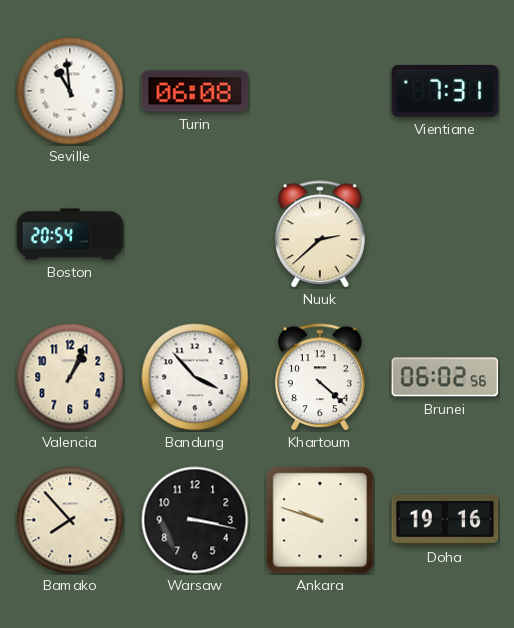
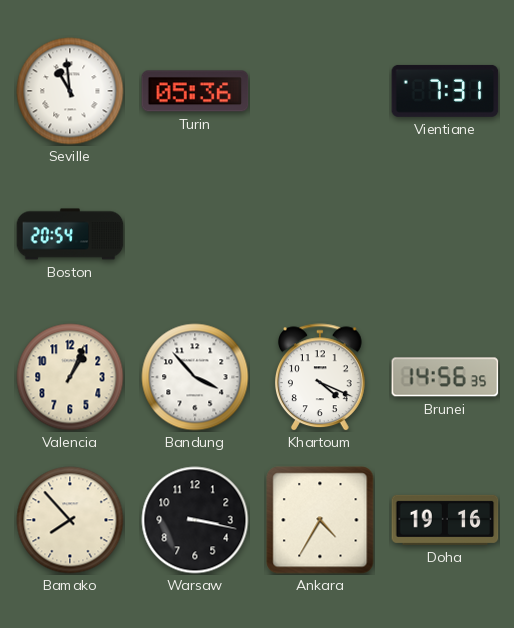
Turin: 06:08 -> 05:36
Nuuk: 2:38 -> none
Khartoum: 4:22 -> 4:19
Brunei: 06:02 -> 14:56
Ankara: 9:48 -> 4:35
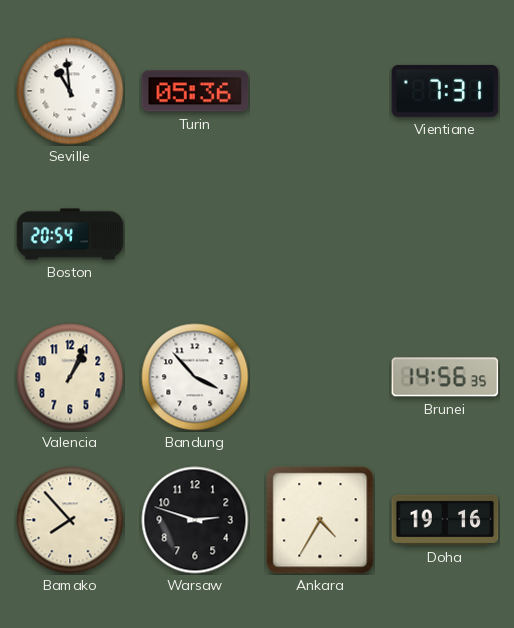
Khartoum: 4:19 -> none
Warsaw: 3:17 -> 2:48
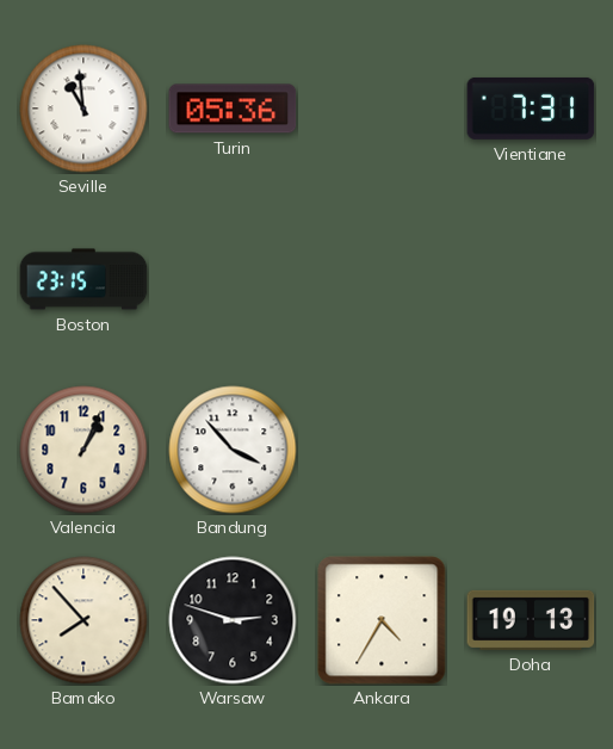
Boston: 20:54 -> 23:15
Brunei: 14:56 -> none
Doha: 19:16 -> 19:13
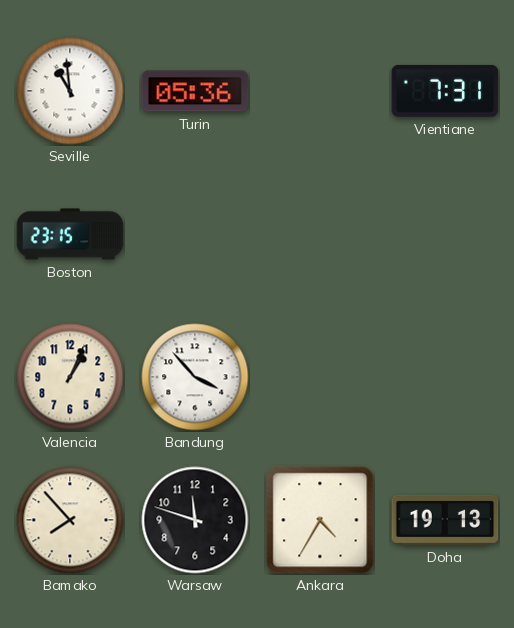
Warsaw: 2:48 -> 11:48
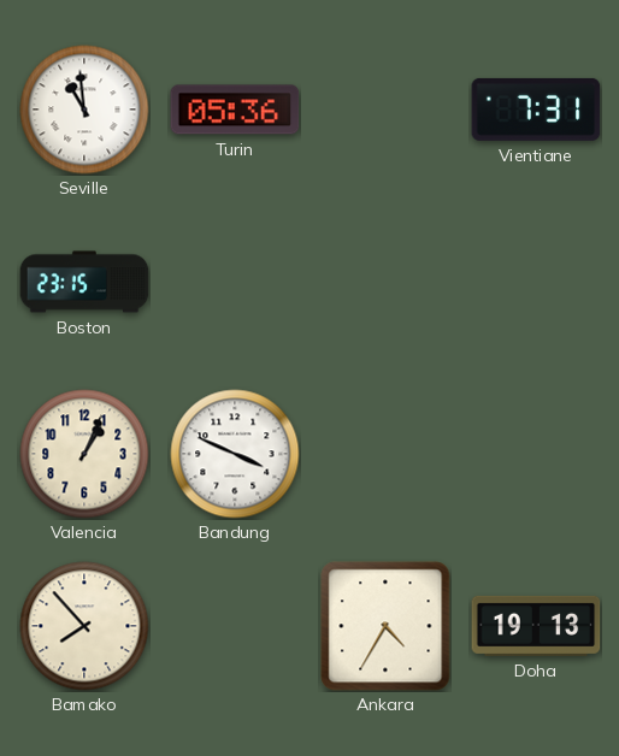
Bandung: 3:53 -> 3:49
Warsaw: 11:48 -> none
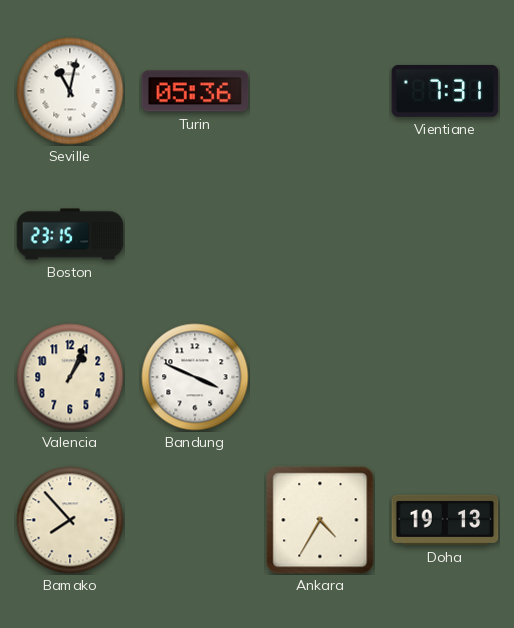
Seville: 10:59 -> 11:02
